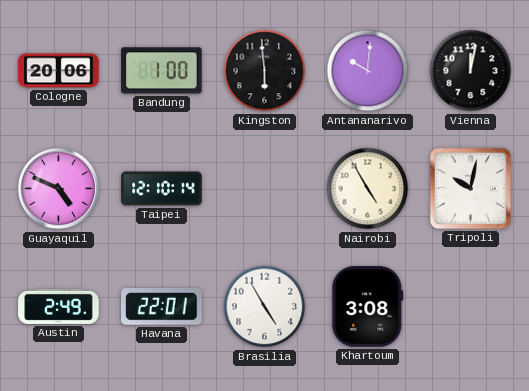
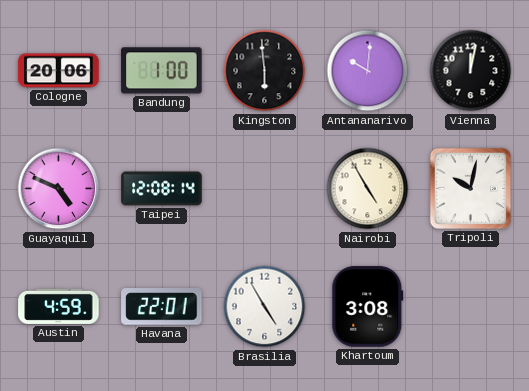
Taipei: 12:10 -> 12:08
Austin: 2:49 -> 4:59
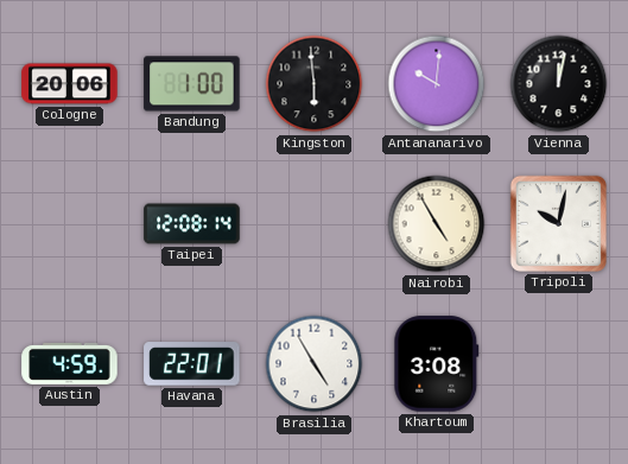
Guayaquil: 4:49 -> none
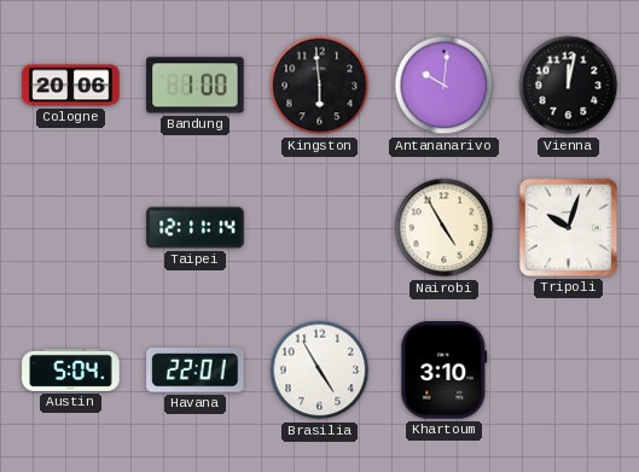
Taipei: 12:08 -> 12:11
Tripoli: 10:02 -> 10:03
Austin: 4:59 -> 5:04
Khartoum: 3:08 -> 3:10
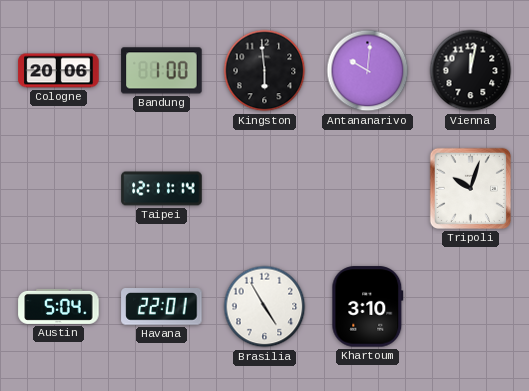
Nairobi: 4:55 -> none
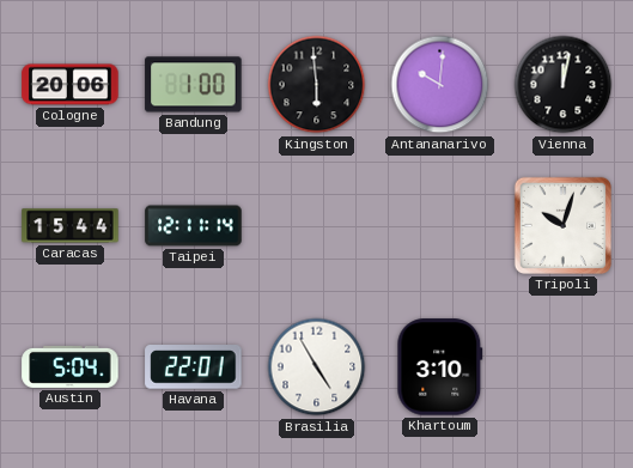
Caracas: none -> 15:44
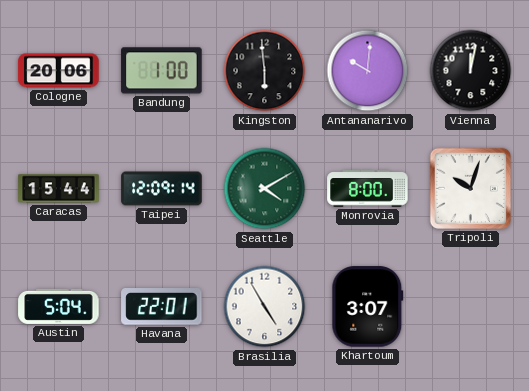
Taipei: 12:11 -> 12:09
Seattle: none -> 4:10
Monrovia: none -> 8:00
Khartoum: 3:10 -> 3:07
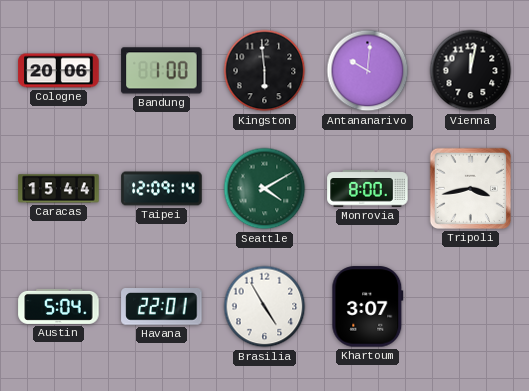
Tripoli: 10:03 -> 3:43
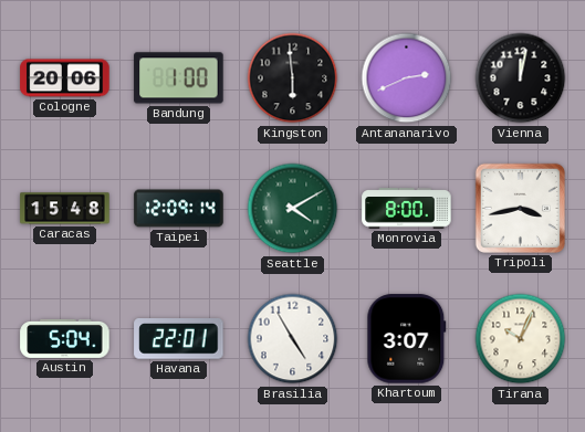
Antananarivo: 10:01 -> 2:41
Caracas: 15:44 -> 15:48
Tirana: none -> 10:04
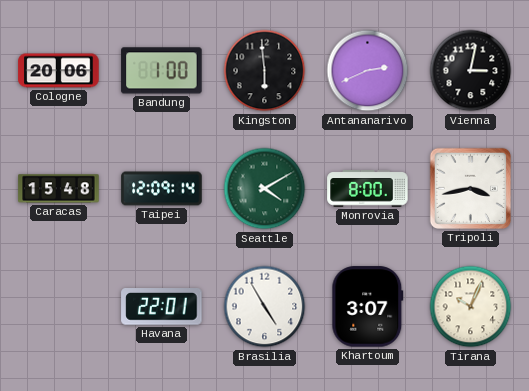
Vienna: 12:02 -> 3:02
Austin: 5:04 -> none
